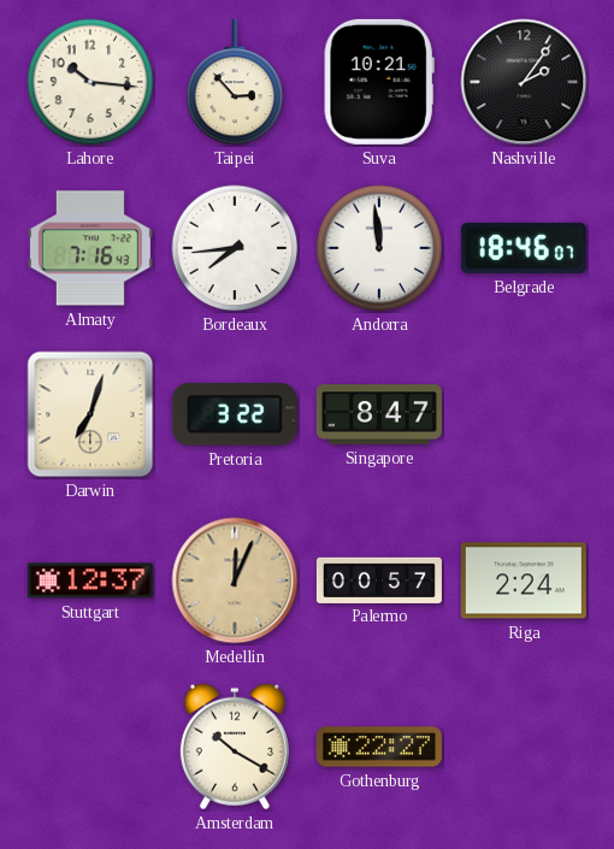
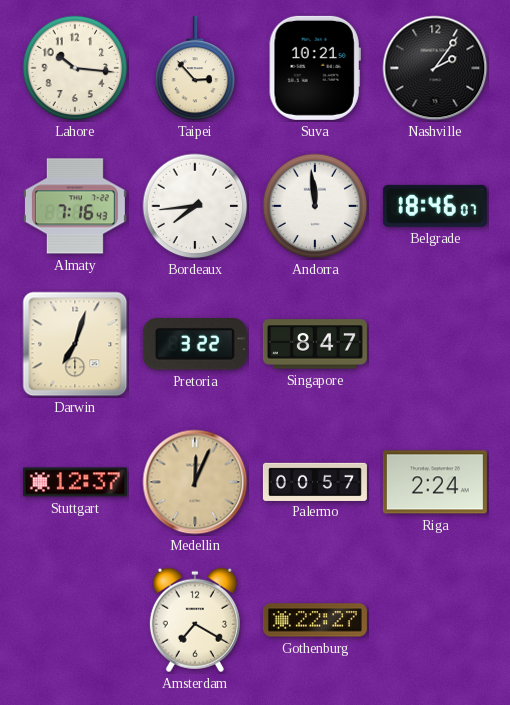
Amsterdam: 10:20 -> 7:20
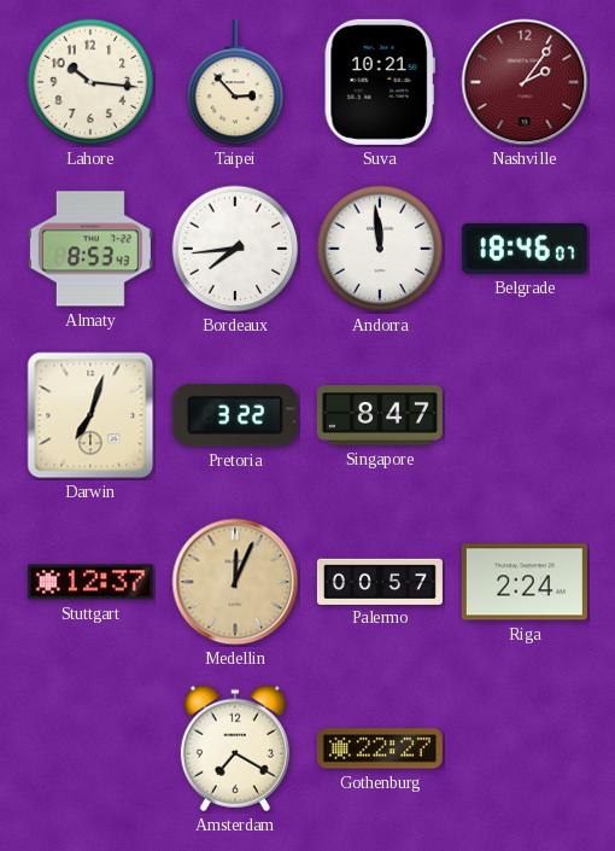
Nashville dial: black -> burgundy
Almaty: 7:16 -> 8:53
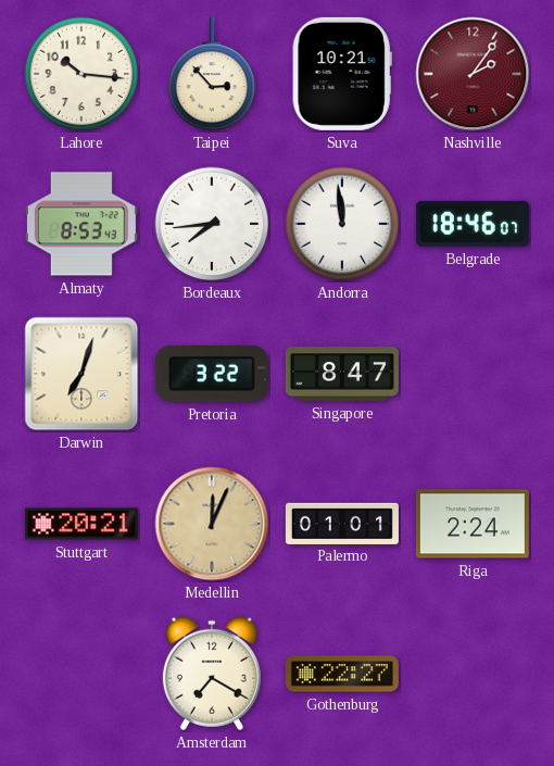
Stuttgart: 12:37 -> 20:21
Palermo: 00:57 -> 01:01
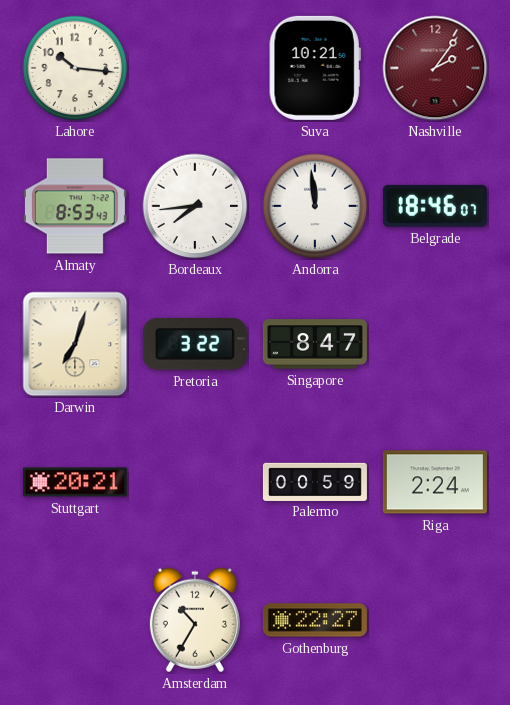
Taipei: 2:53 -> none
Medellin: 12:04 -> none
Palermo: 01:01 -> 00:59
Amsterdam: 7:20 -> 10:35
